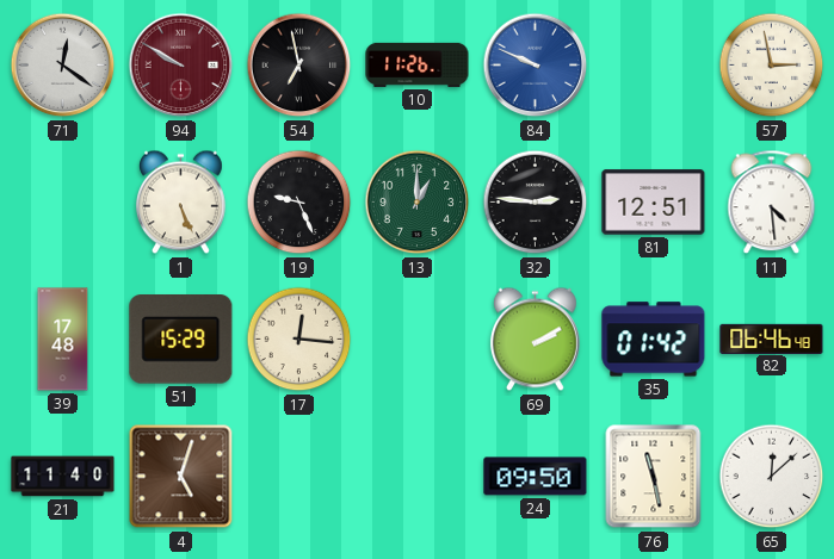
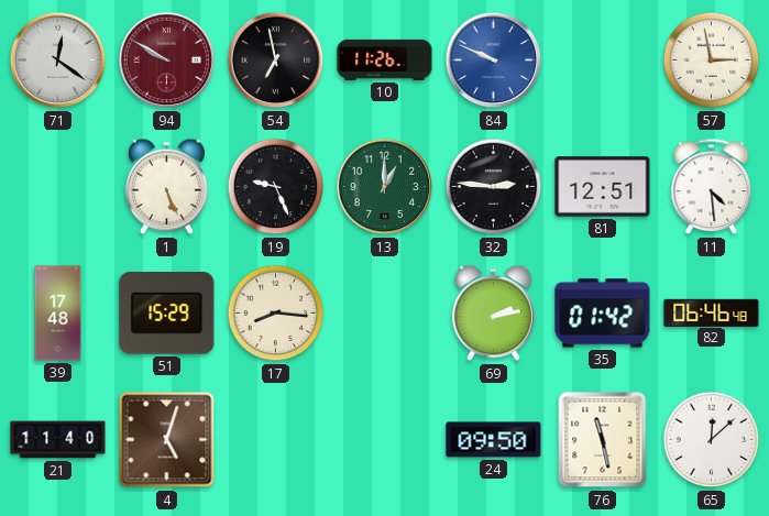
17: 12:16 -> 8:16
69: 2:10 -> 2:13
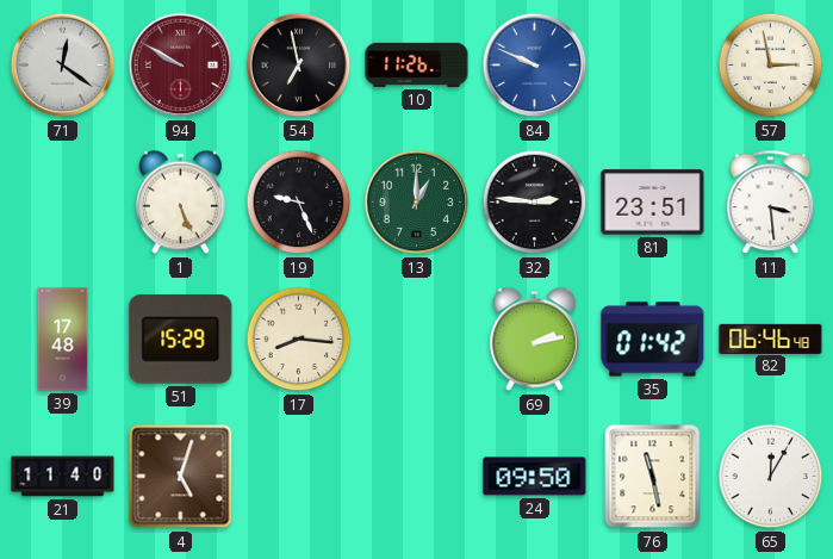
81: 12:51 -> 23:51
11: 4:29 -> 3:29
65: 12:08 -> 12:05
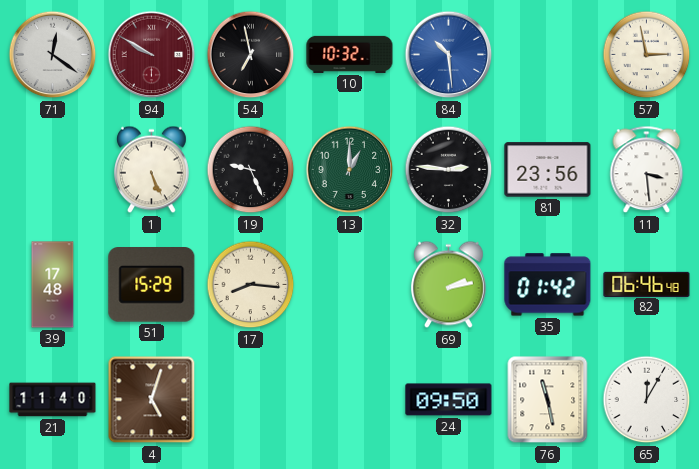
10: 11:26 -> 10:32
84: 9:49 -> 10:29
81: 23:51 -> 23:56
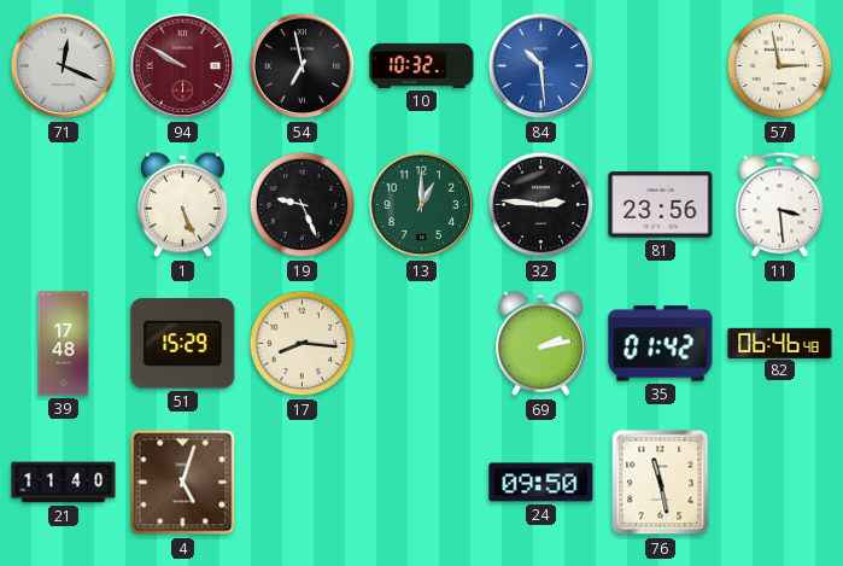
71: 12:21 -> 12:19
65: 12:05 -> none
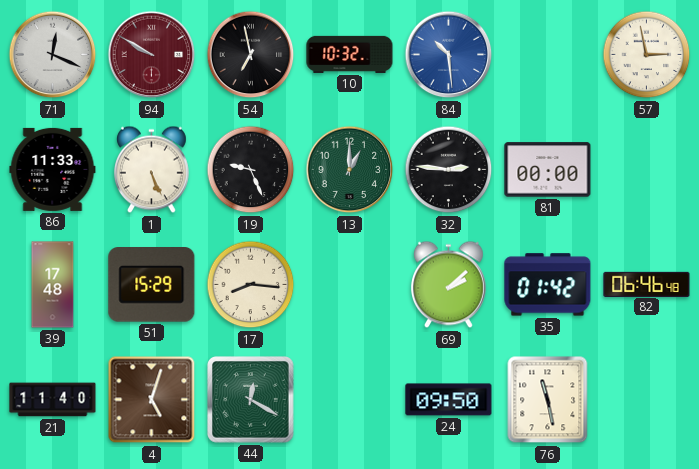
86: none -> 11:33
81: 23:56 -> 00:00
11: 3:29 -> none
69: 2:13 -> 2:08
44: none -> 12:20
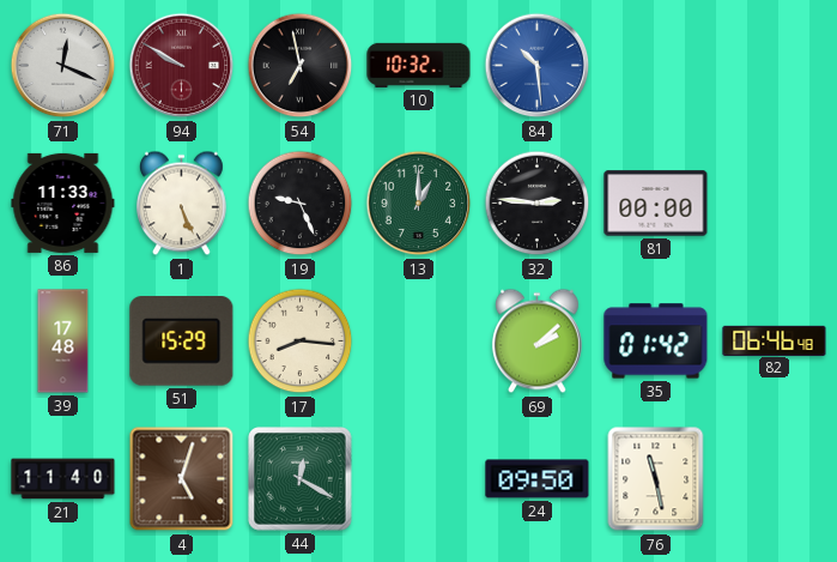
57: 2:58 -> none
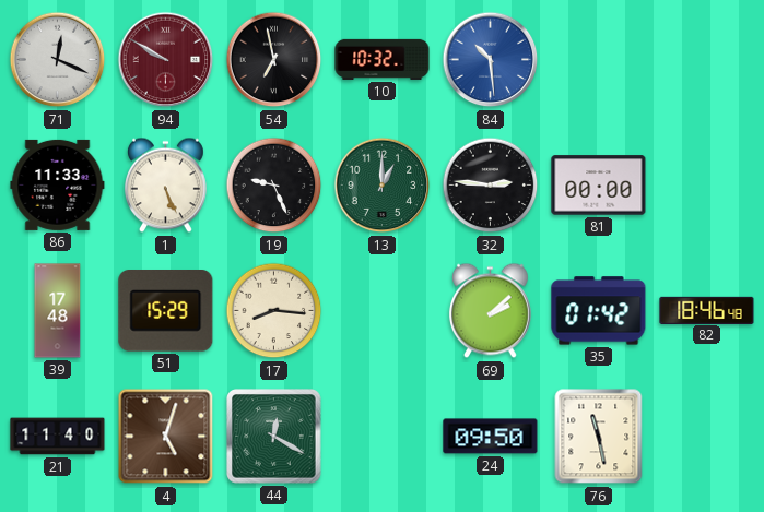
82: 06:46 -> 18:46
